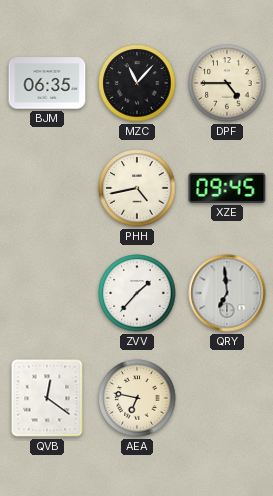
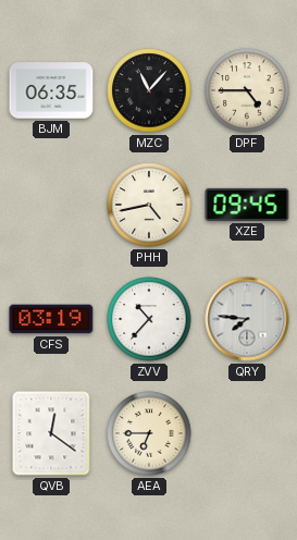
CFS: none -> 03:19
ZVV: 1:37 -> 10:37
QRY: 6:59 -> 7:46
AEA: 6:47 -> 6:45
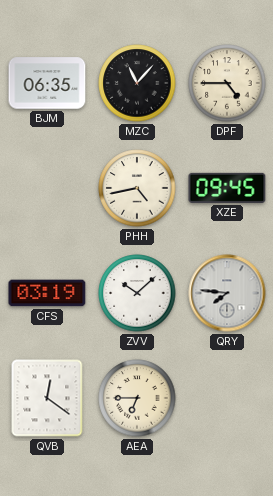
ZVV: 10:37 -> 10:08
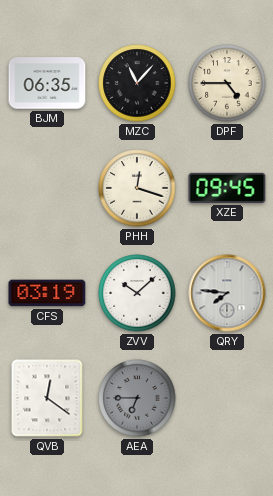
PHH: 4:43 -> 12:18
AEA dial: cream -> grey
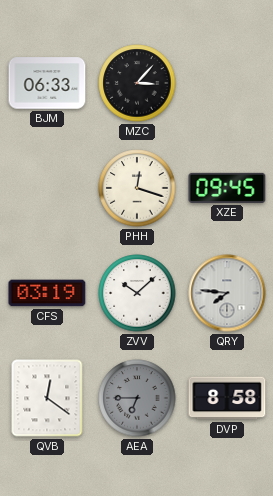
BJM: 06:35 -> 06:33
MZC: 11:07 -> 3:07
DPF: 4:45 -> none
DVP: none -> 8:58
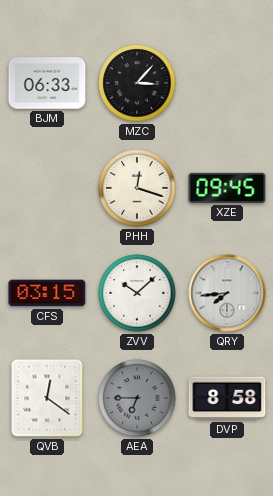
CFS: 03:19 -> 03:15
QRY: 7:46 -> 7:44
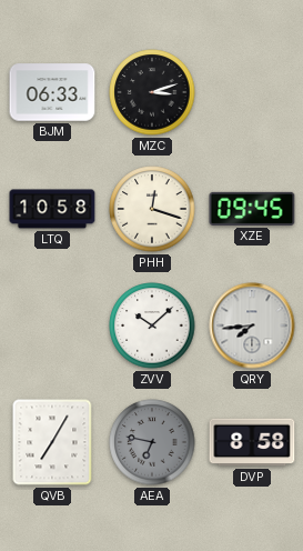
MZC: 3:07 -> 3:12
LTQ: none -> 10:58
CFS: 03:15 -> none
QVB: 12:21 -> 7:05
AEA: 6:45 -> 6:47
